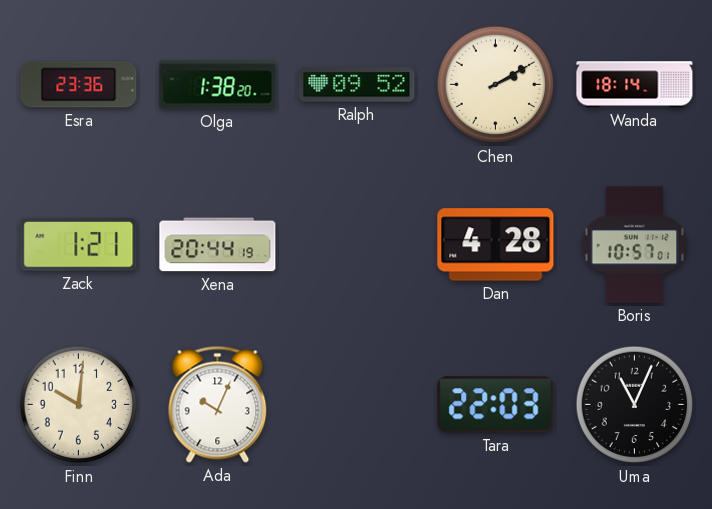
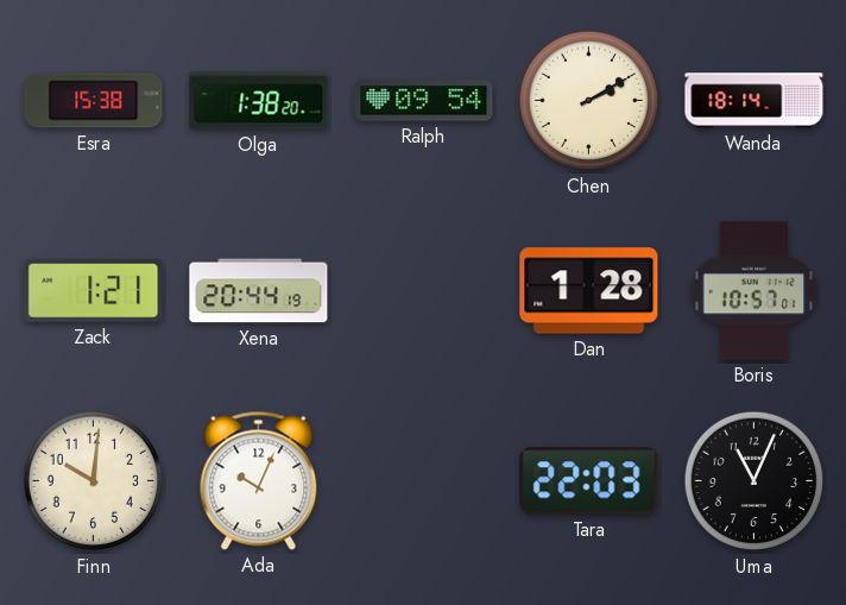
Esra: 23:36 -> 15:38
Ralph: 09:52 -> 09:54
Dan: 4:28 -> 1:28
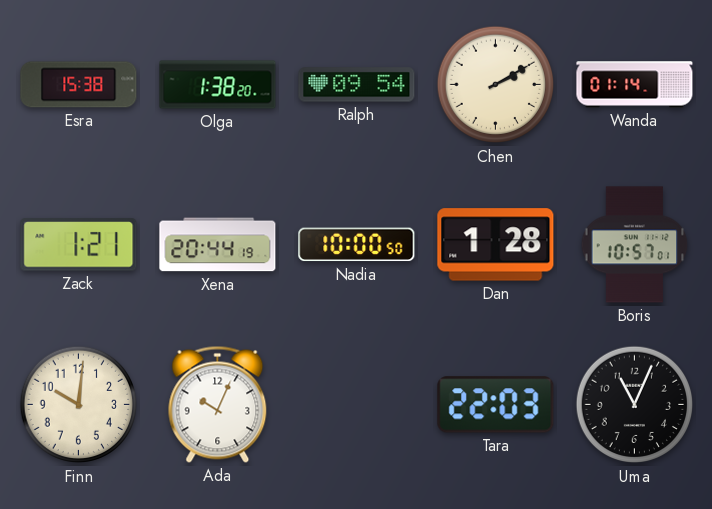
Wanda: 18:14 -> 01:14
Nadia: none -> 10:00
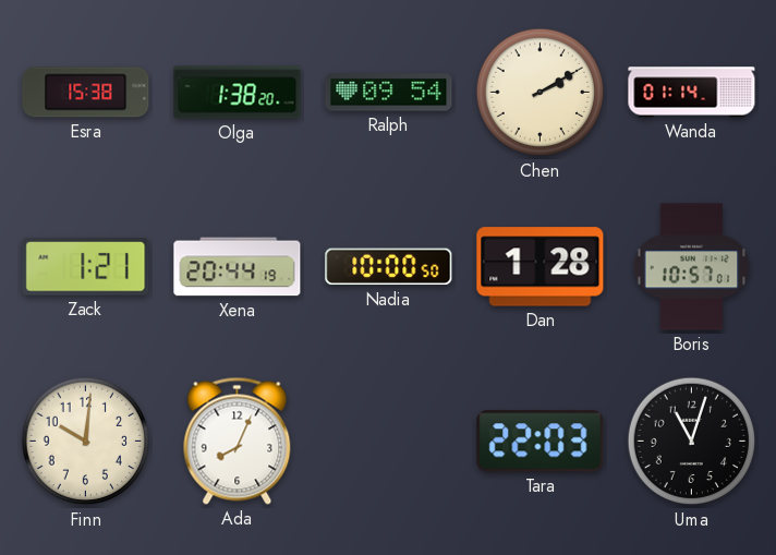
Ada: 10:04 -> 8:04
Uma: 11:04 -> 11:03
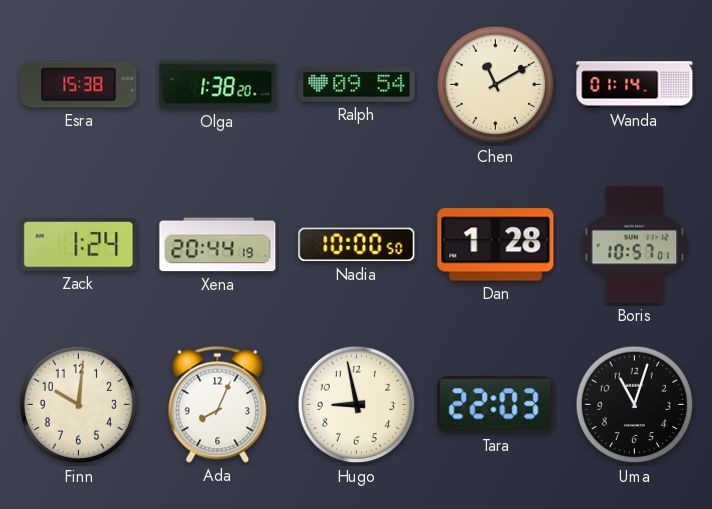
Chen: 2:10 -> 11:10
Zack: 1:21 -> 1:24
Hugo: none -> 8:58
